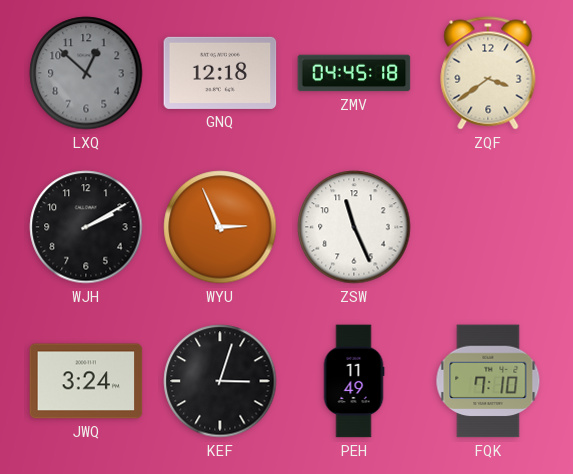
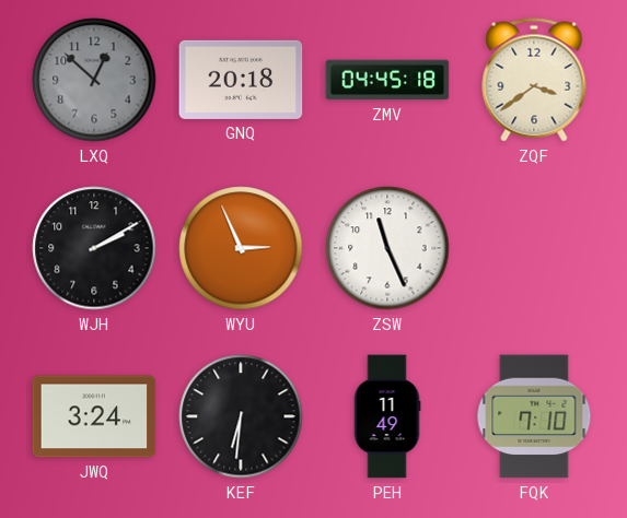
GNQ: 12:18 -> 20:18
KEF: 3:03 -> 6:31
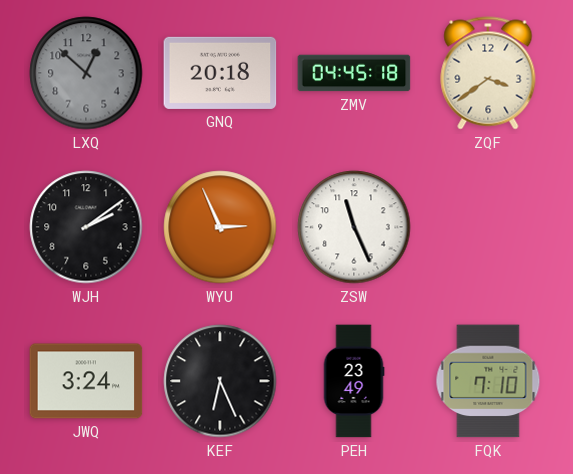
WJH: 2:10 -> 2:09
KEF: 6:31 -> 6:26
PEH: 11:49 -> 23:49
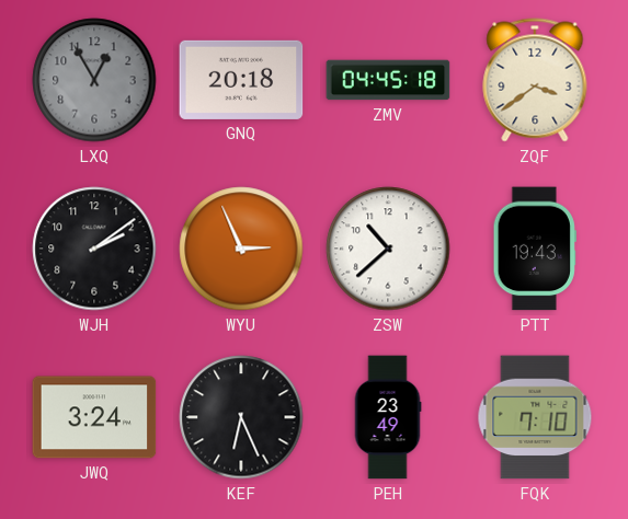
LXQ: 12:52 -> 12:55
ZSW: 11:26 -> 10:38
PTT: none -> 19:43
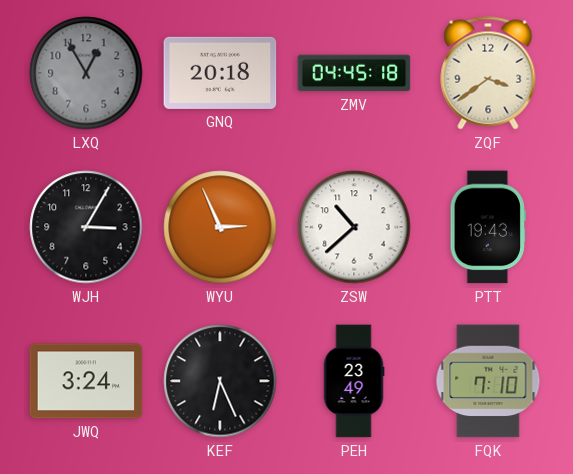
WJH: 2:09 -> 3:05
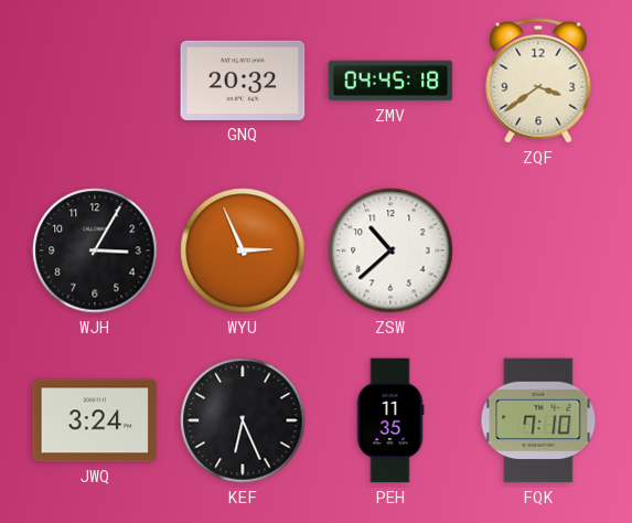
LXQ: 12:55 -> none
GNQ: 20:18 -> 20:32
PTT: 19:43 -> none
PEH: 23:49 -> 11:35
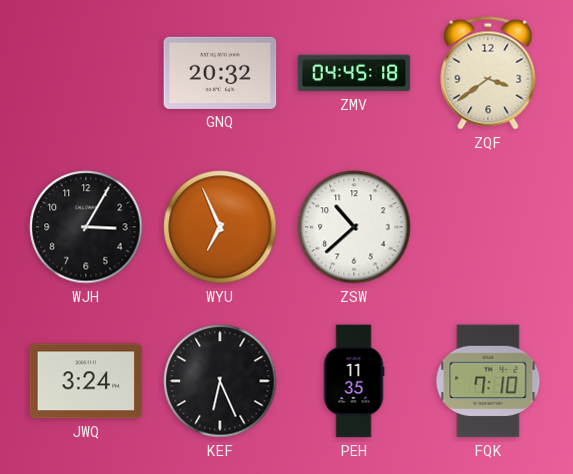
WYU: 2:56 -> 6:56
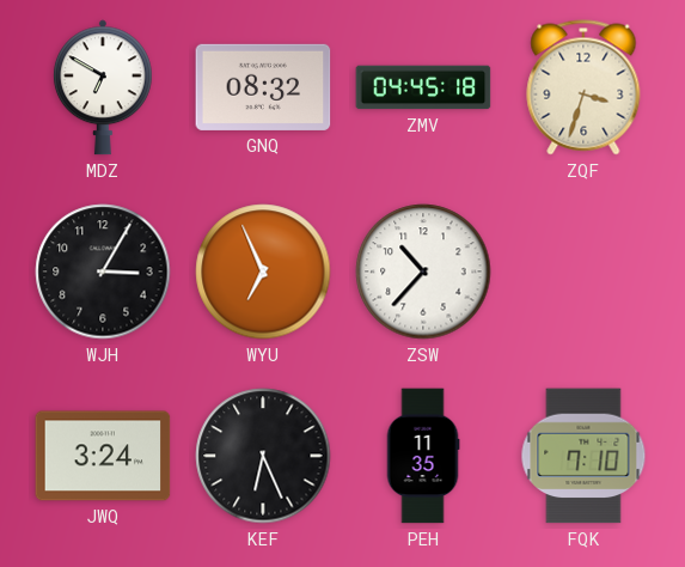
MDZ: none -> 6:50
GNQ: 20:32 -> 08:32
ZQF: 3:39 -> 3:33
ZSW: 10:38 -> 10:37
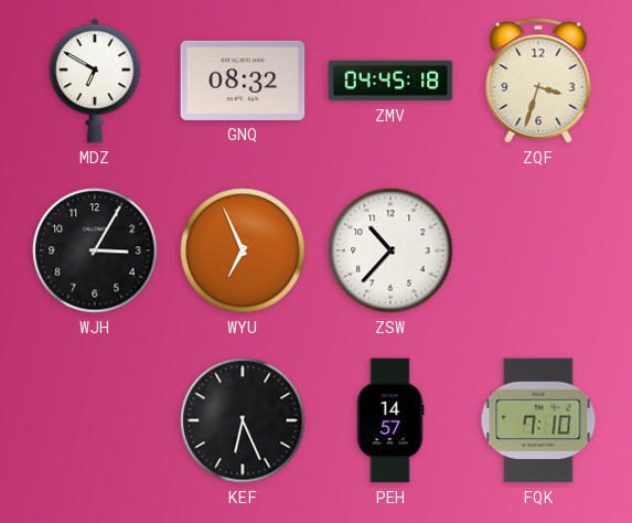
JWQ: 3:24 -> none
PEH: 11:35 -> 14:57
